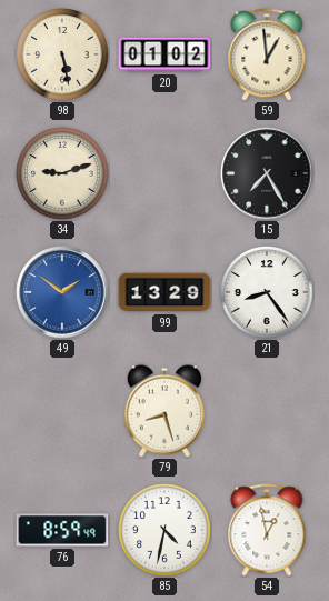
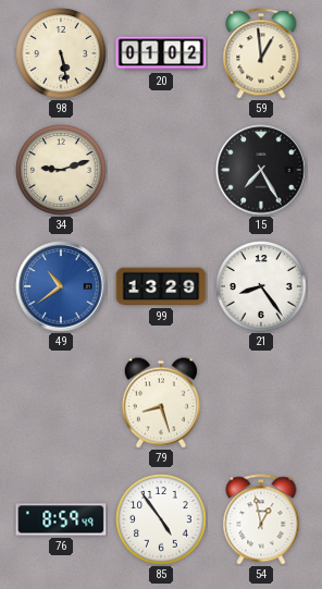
49: 1:51 -> 10:39
85: 4:32 -> 4:54
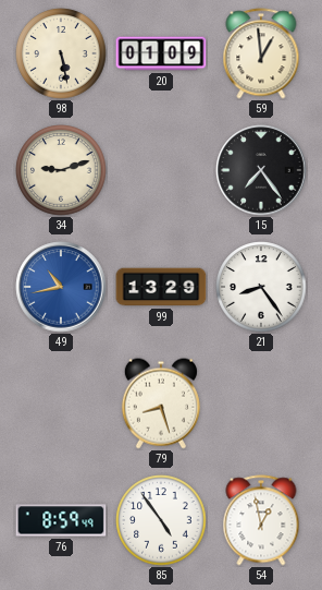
20: 01:02 -> 01:09
15: 7:25 -> 7:24
49: 10:39 -> 10:43
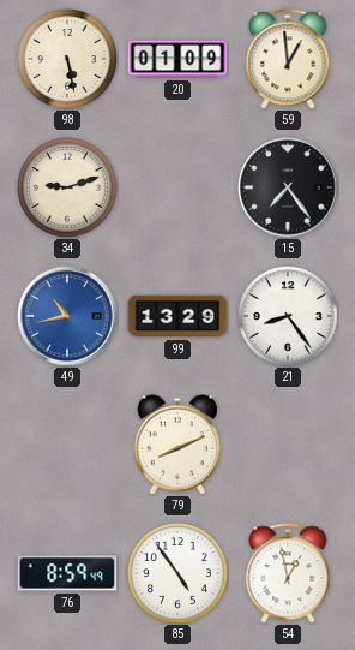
79: 8:27 -> 8:11
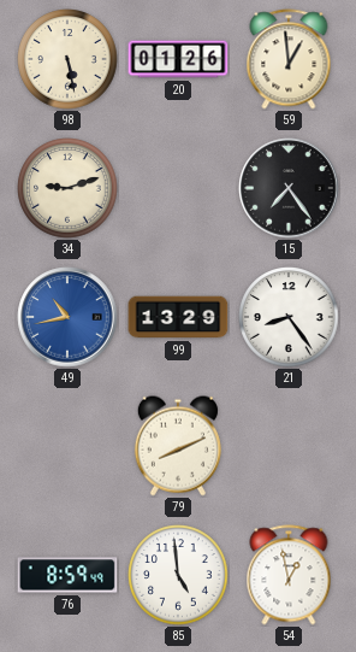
20: 01:09 -> 01:26
85: 4:54 -> 4:59
